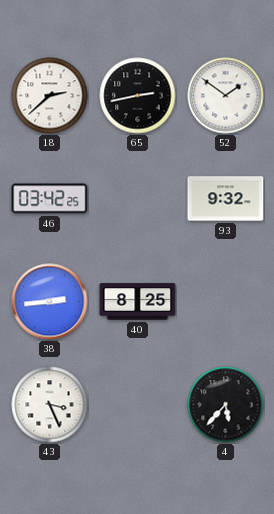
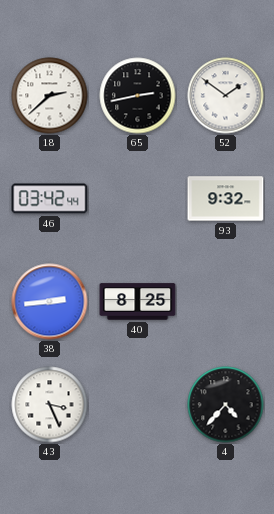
46: 03:42:25 -> 03:42:44
4: 5:37 -> 4:37
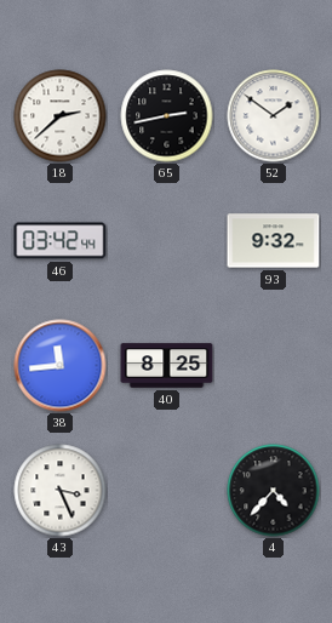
38: 2:44 -> 11:44
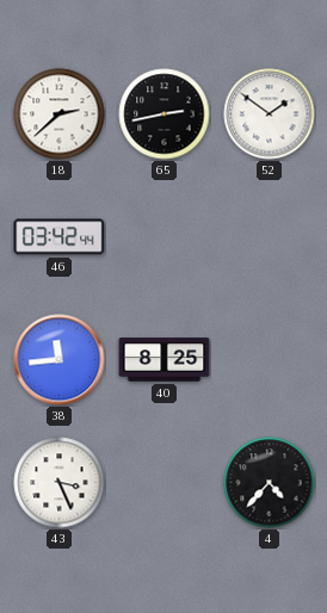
93: 9:32 -> none
